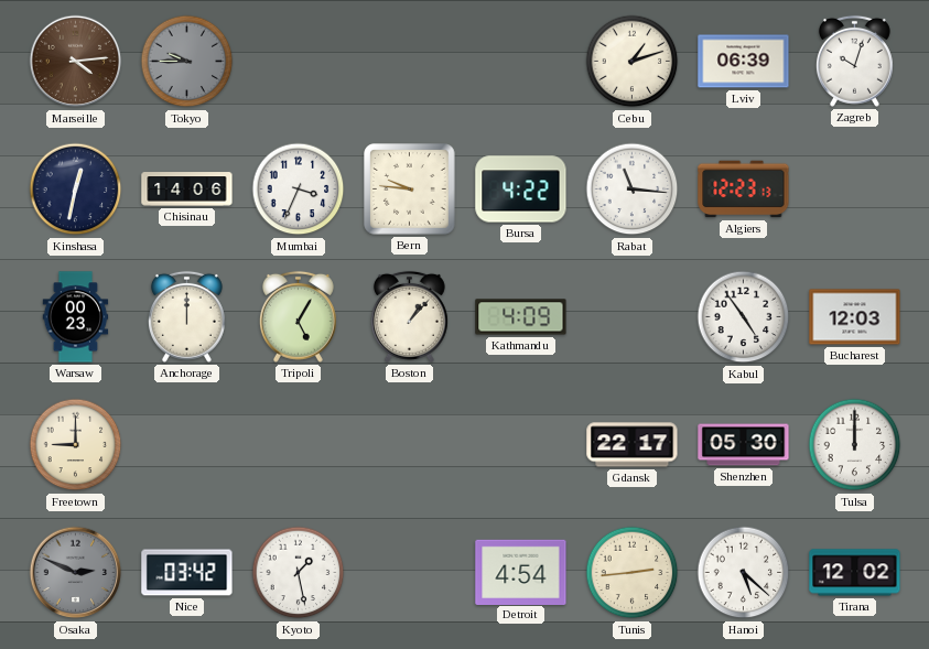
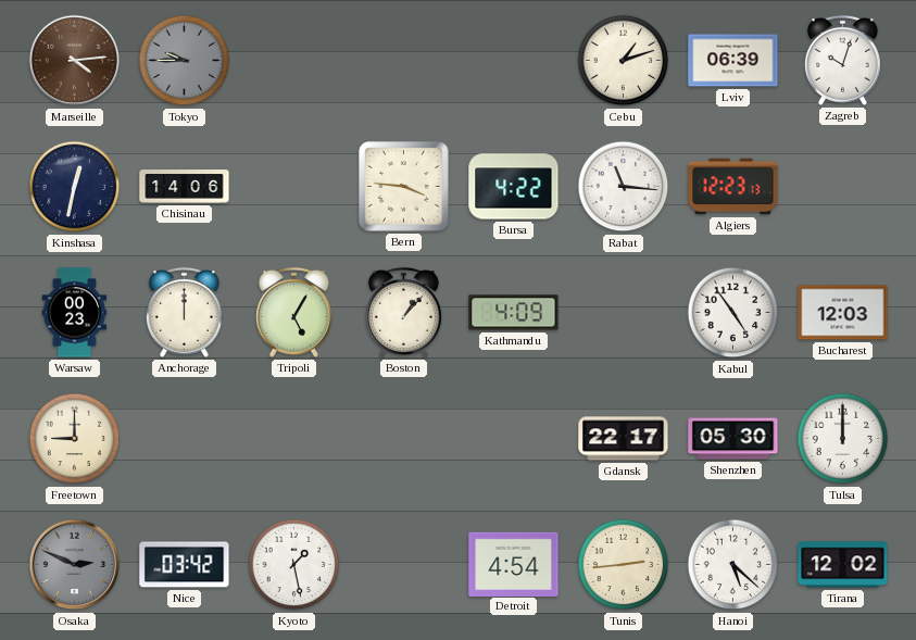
Mumbai: 3:34 -> none
Bern: 9:46 -> 3:46
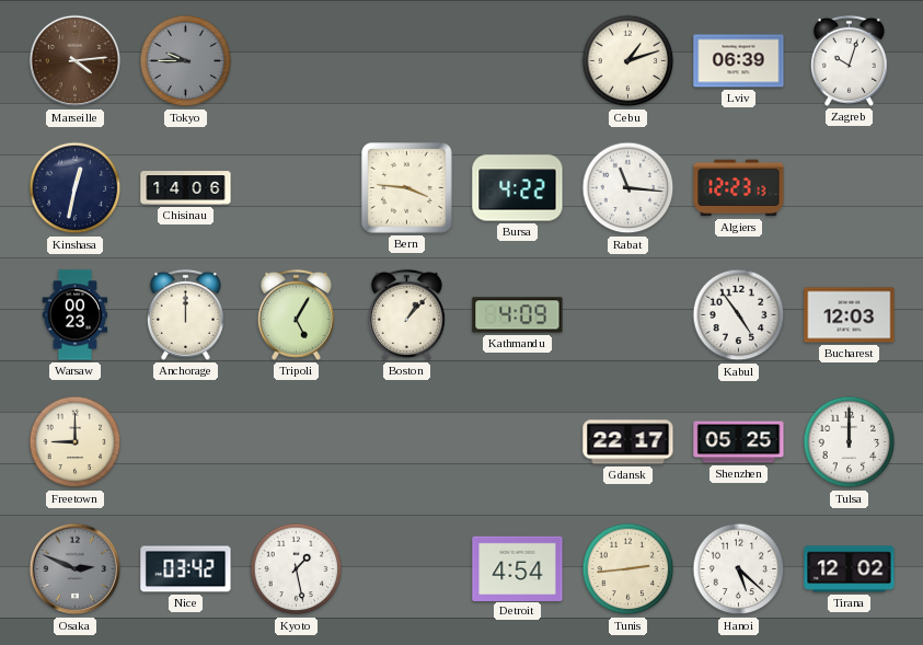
Shenzhen: 05:30 -> 05:25
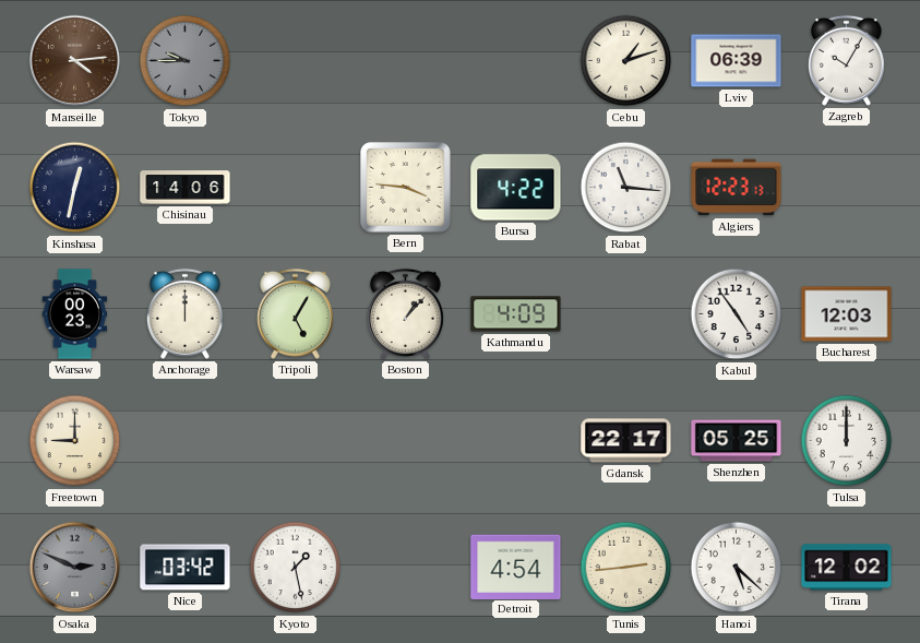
Zagreb: 10:03 -> 10:05
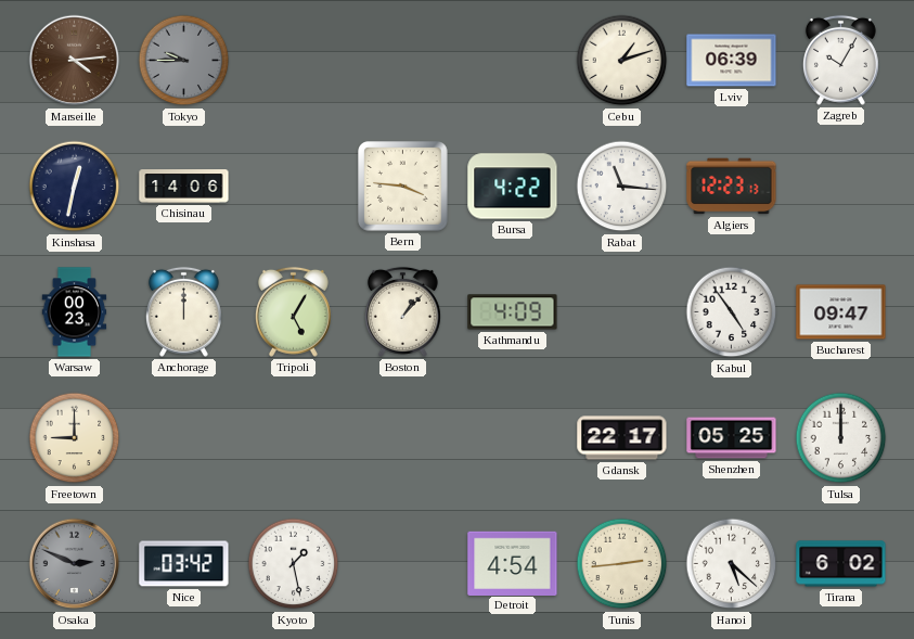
Bucharest: 12:03 -> 09:47
Tirana: 12:02 -> 6:02
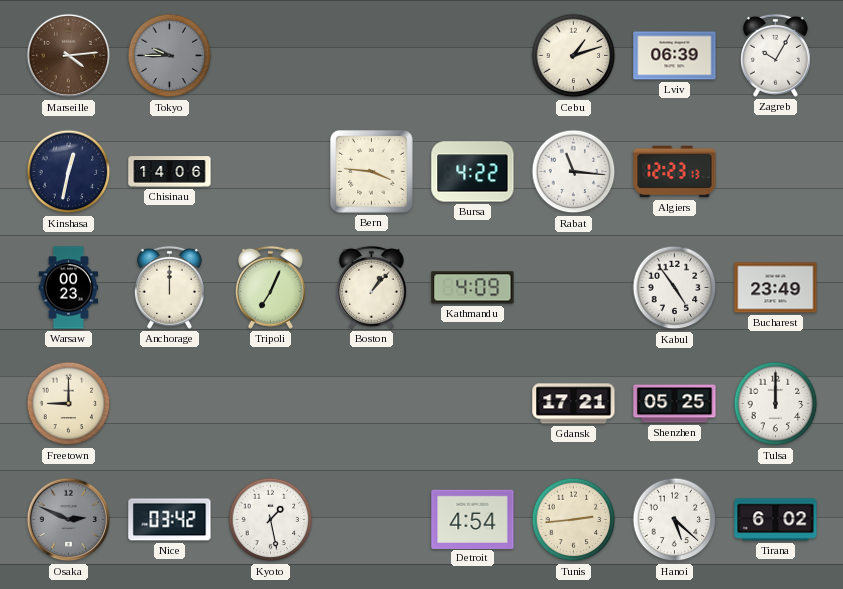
Tripoli: 5:05 -> 7:04
Bucharest: 09:47 -> 23:49
Gdansk: 22:17 -> 17:21
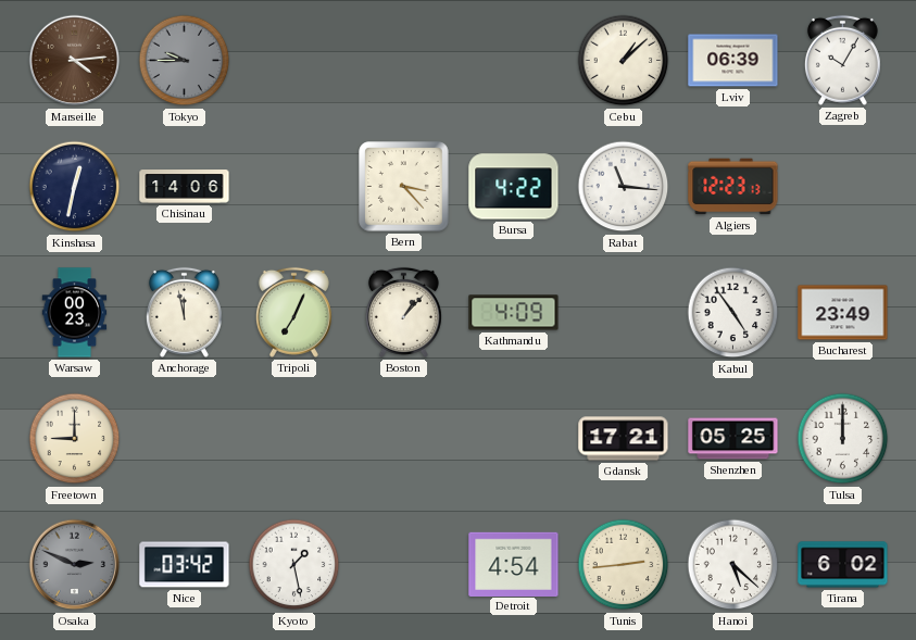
Cebu: 1:12 -> 1:08
Bern: 3:46 -> 3:23
Anchorage: 12:00 -> 11:58
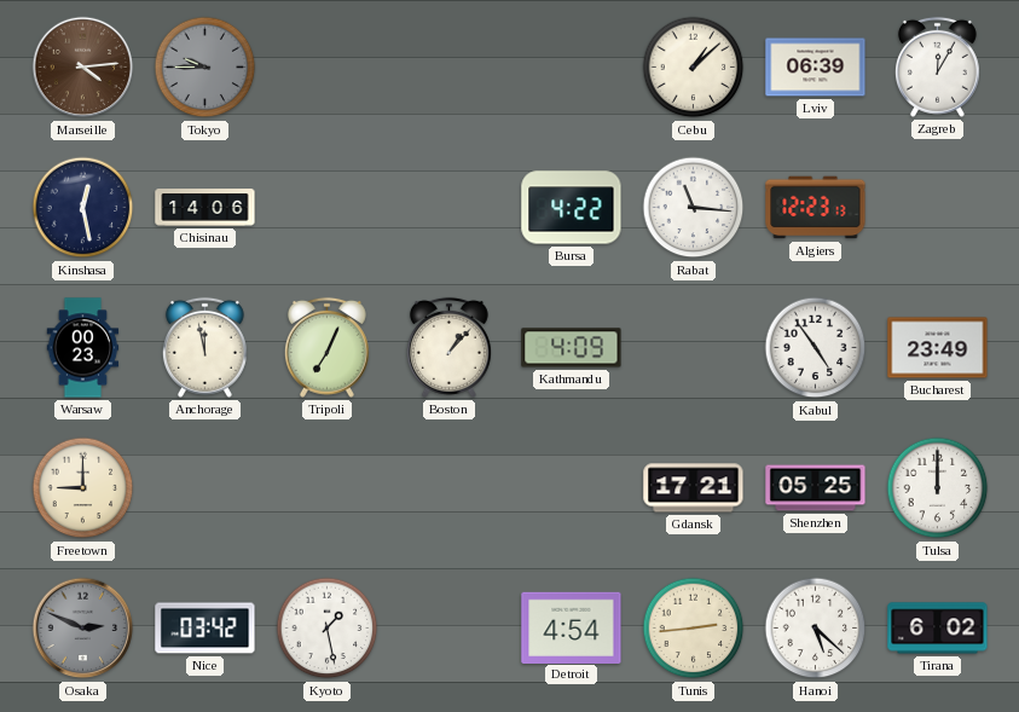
Zagreb: 10:05 -> 12:05
Kinshasa: 12:32 -> 12:28
Bern: 3:23 -> none
